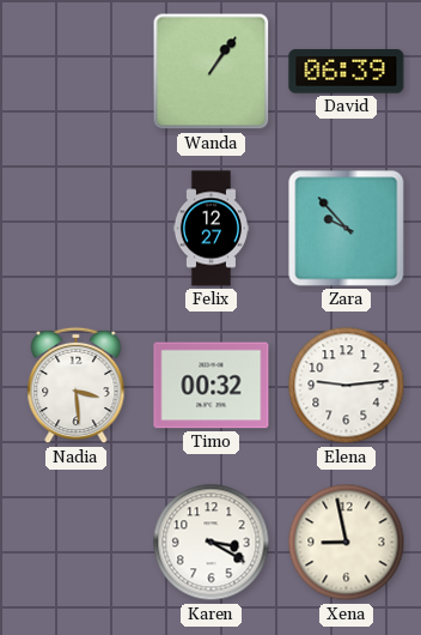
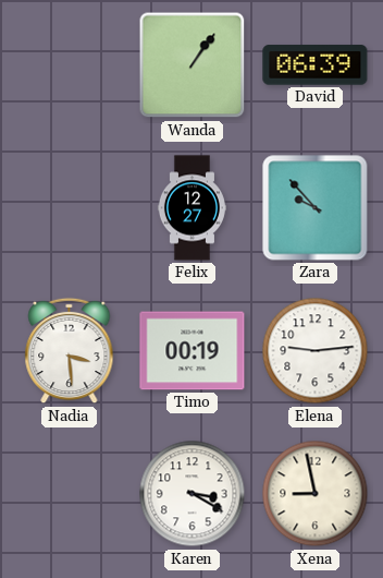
Timo: 00:32 -> 00:19
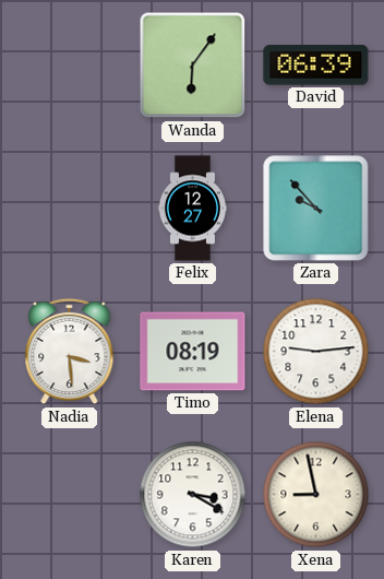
Wanda: 1:06 -> 6:06
Timo: 00:19 -> 08:19
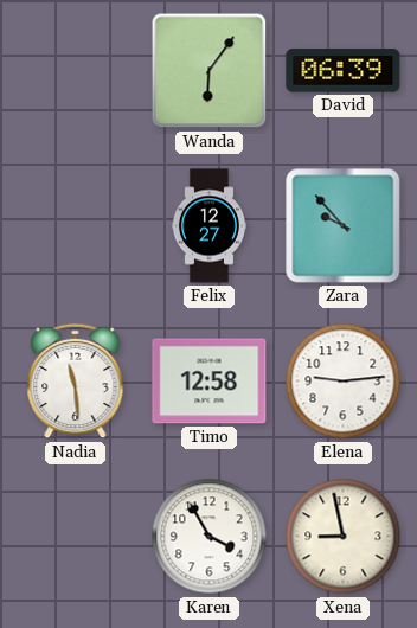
Nadia: 3:29 -> 11:29
Timo: 08:19 -> 12:58
Karen: 3:20 -> 3:55
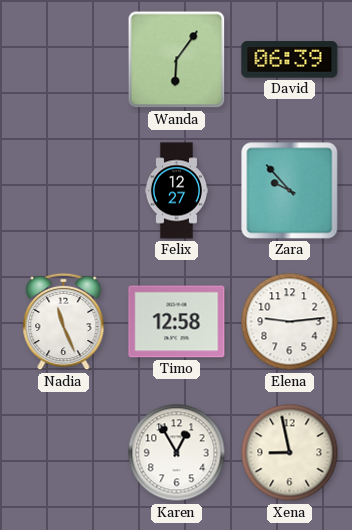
Nadia: 11:29 -> 11:26
Karen: 3:55 -> 12:55
